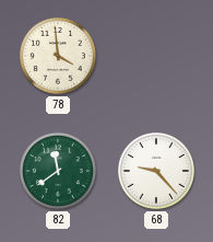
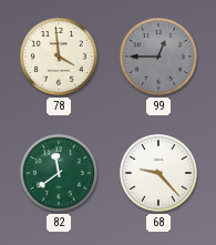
99: none -> 12:45
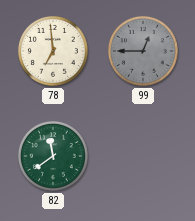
78: 3:59 -> 6:59
68: 9:23 -> none
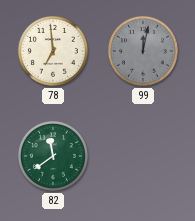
99: 12:45 -> 12:02
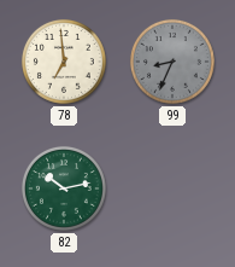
99: 12:02 -> 8:34
82: 11:39 -> 10:13
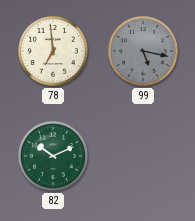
99: 8:34 -> 5:17
82: 10:13 -> 10:11
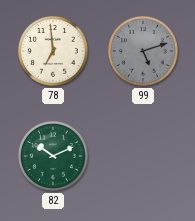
99: 5:17 -> 5:12
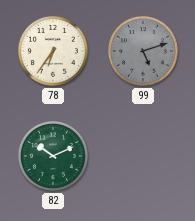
78: 6:59 -> 6:36
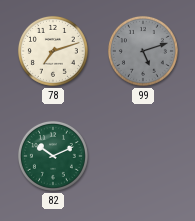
78: 6:36 -> 7:12
